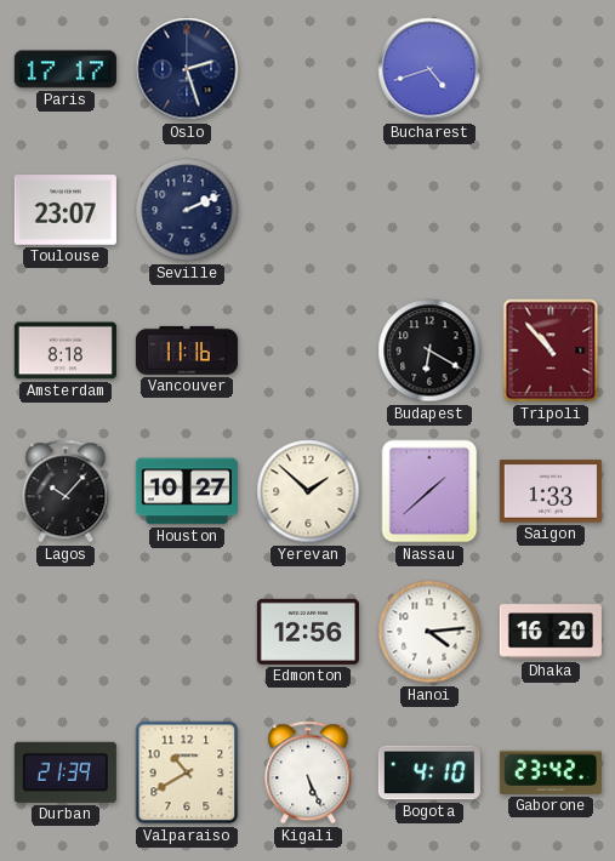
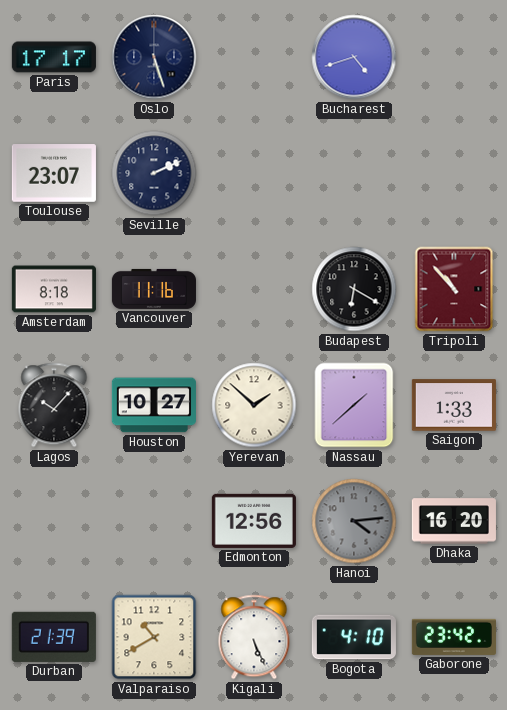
Oslo: 2:27 -> 5:27
Hanoi dial: white -> grey
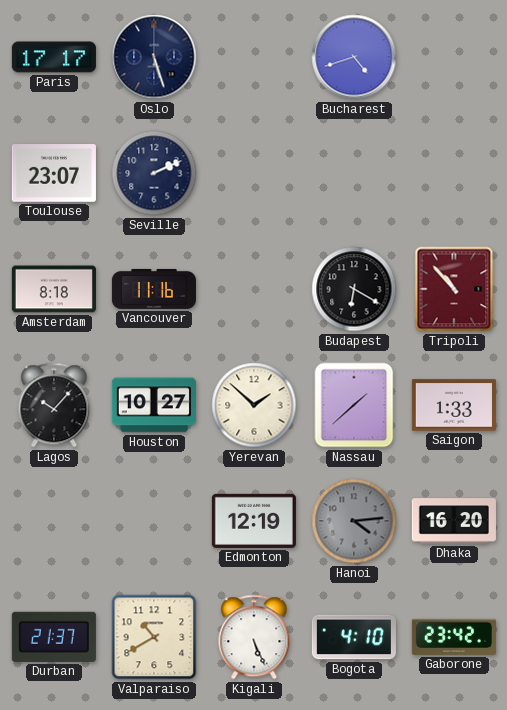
Edmonton: 12:56 -> 12:19
Durban: 21:39 -> 21:37
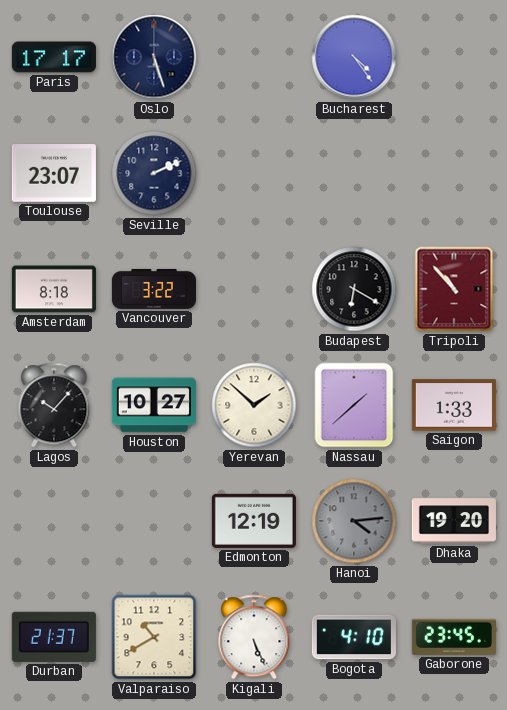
Bucharest: 4:42 -> 4:24
Vancouver: 11:16 -> 3:22
Dhaka: 16:20 -> 19:20
Gaborone: 23:42 -> 23:45
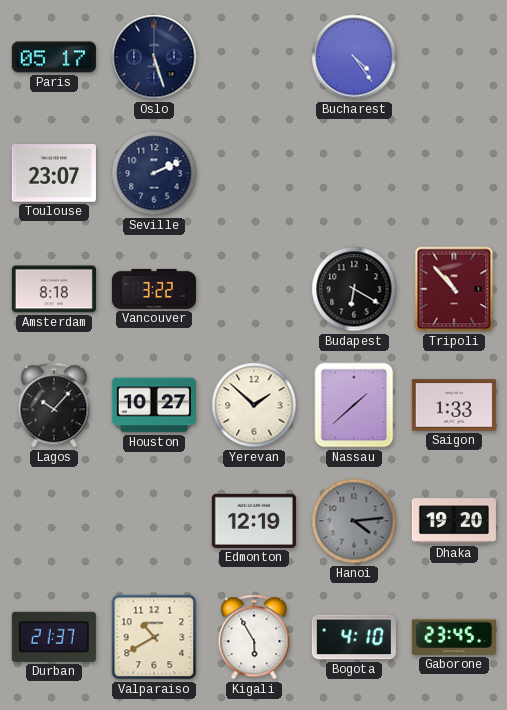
Paris: 17:17 -> 05:17
Kigali: 5:26 -> 5:55
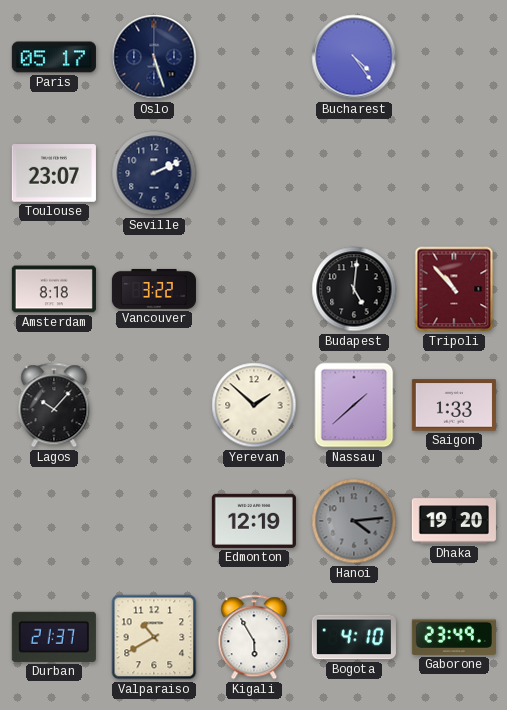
Budapest: 6:20 -> 5:01
Houston: 10:27 -> none
Gaborone: 23:45 -> 23:49
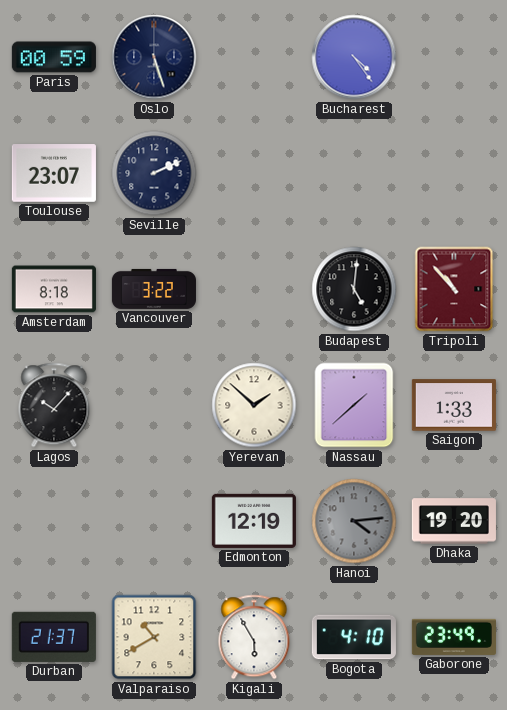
Paris: 05:17 -> 00:59
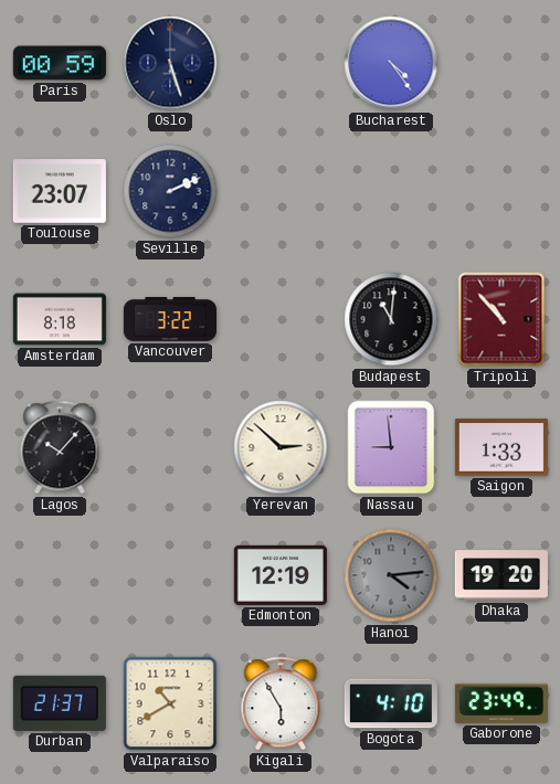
Budapest: 5:01 -> 11:01
Yerevan: 1:52 -> 2:52
Nassau: 1:38 -> 8:59
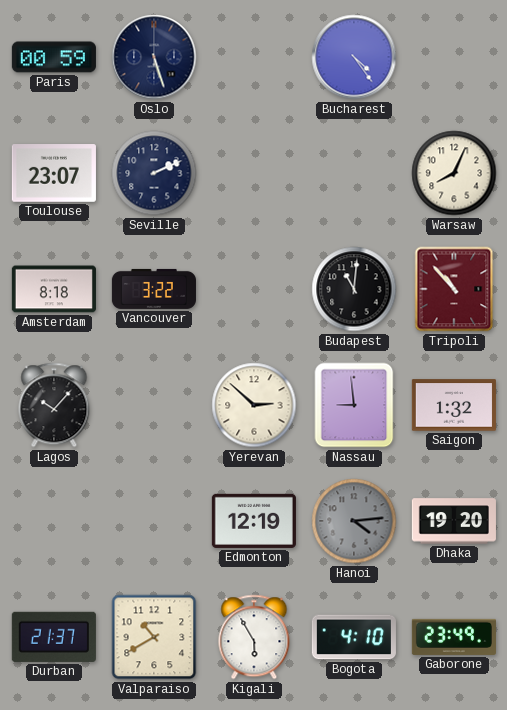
Warsaw: none -> 8:04
Saigon: 1:33 -> 1:32
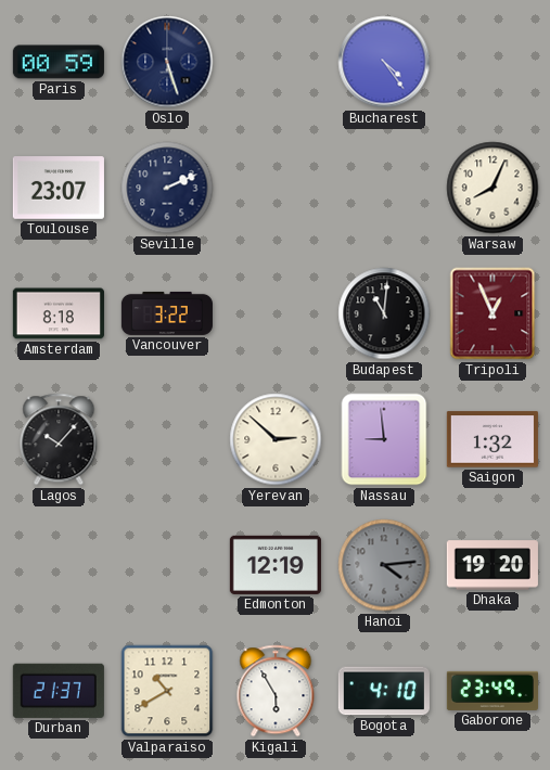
Tripoli: 10:53 -> 12:56
